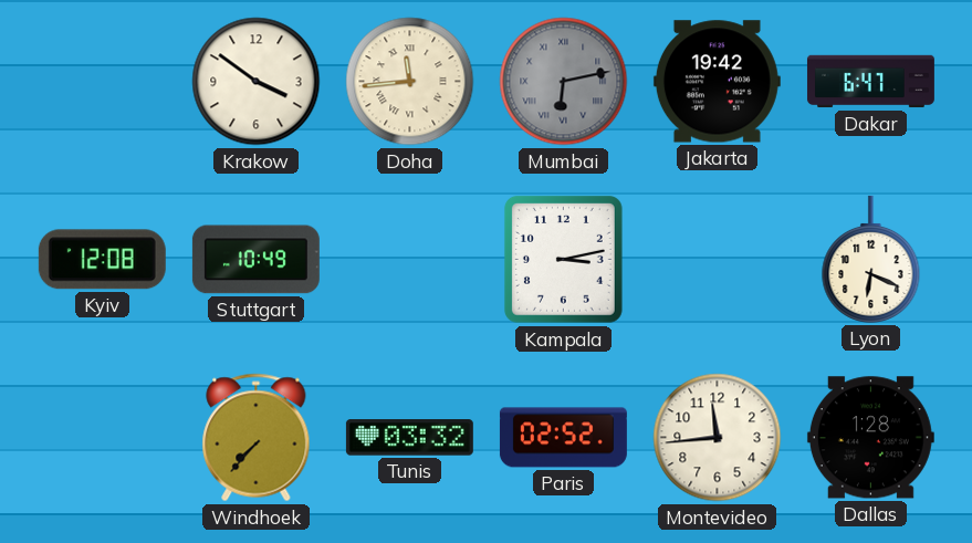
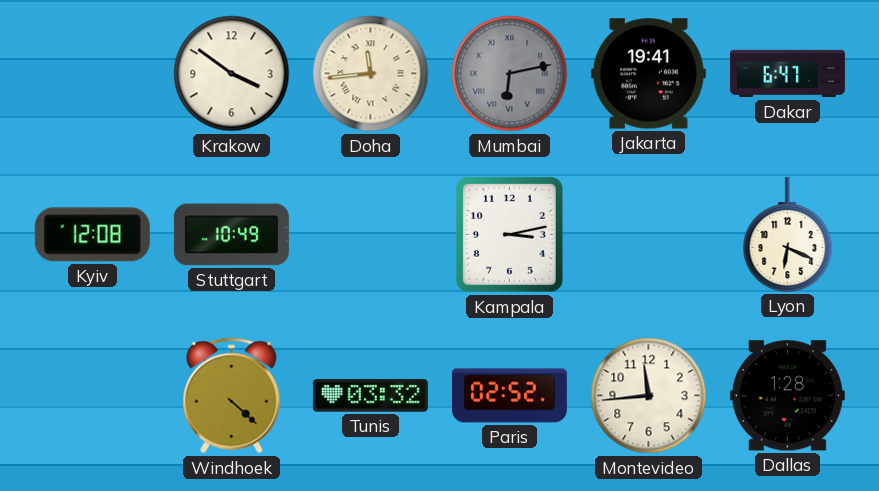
Jakarta: 19:42 -> 19:41
Windhoek: 7:37 -> 4:22
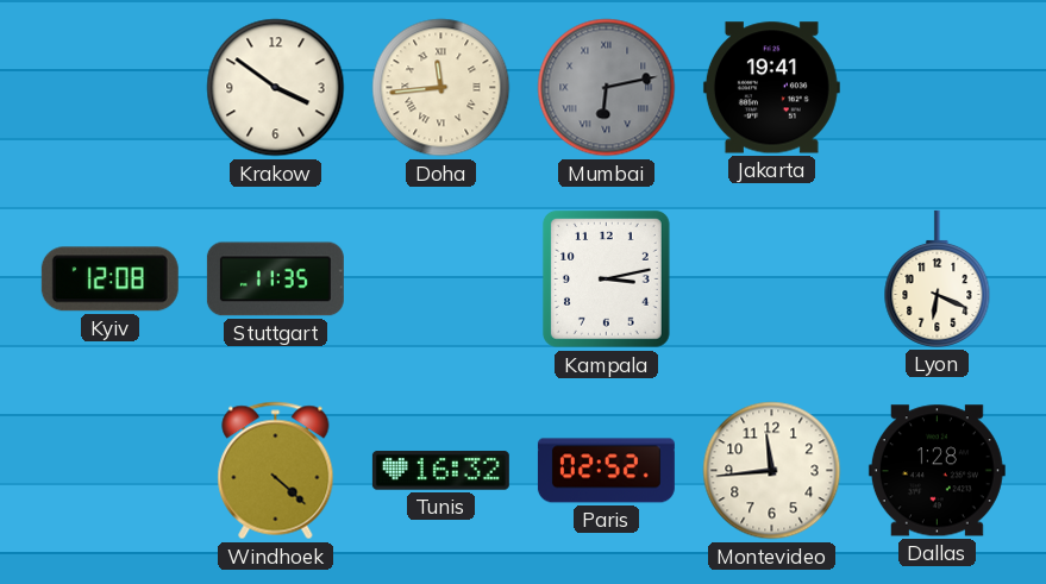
Dakar: 6:47 -> none
Stuttgart: 10:49 -> 11:35
Tunis: 03:32 -> 16:32
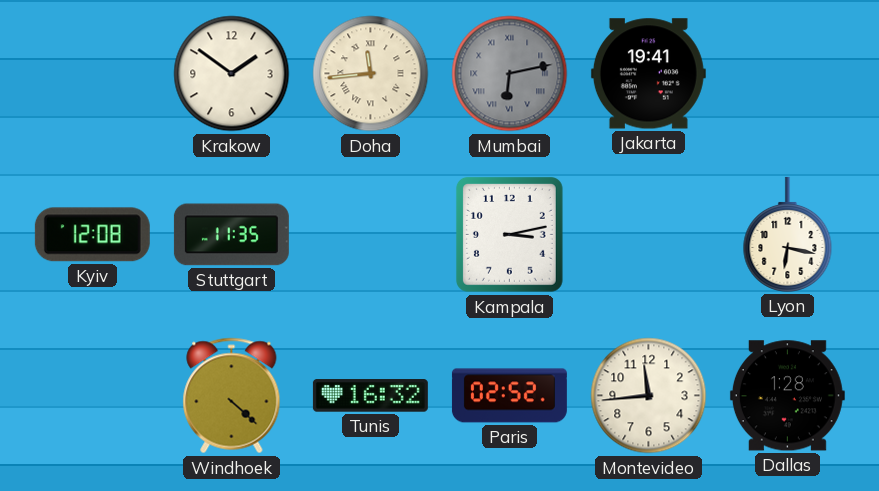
Krakow: 3:51 -> 1:51
Lyon: 6:19 -> 6:17
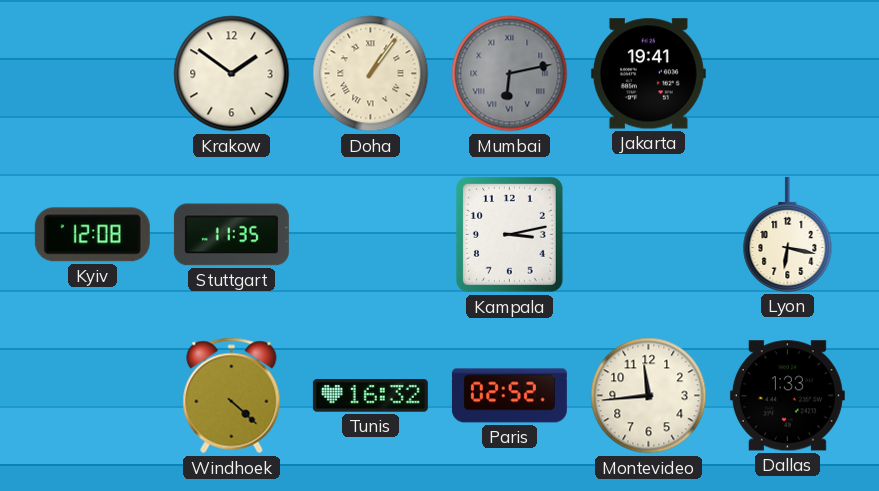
Doha: 11:44 -> 1:06
Dallas: 1:28 -> 1:33
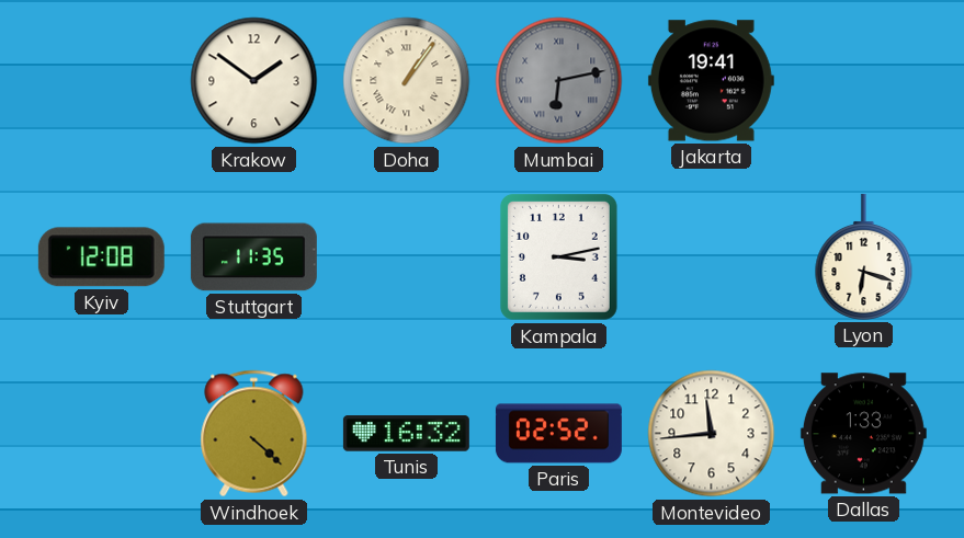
Lyon: 6:17 -> 6:18
